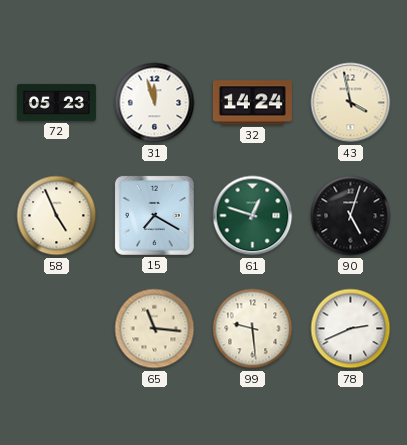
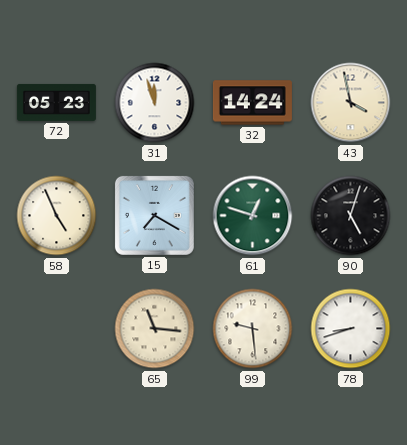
78: 2:41 -> 8:42
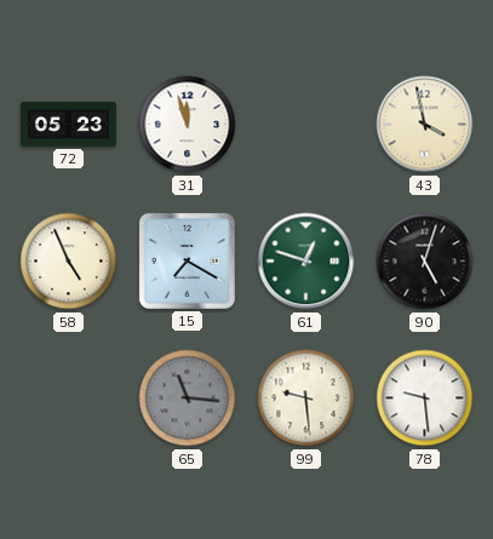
32: 14:24 -> none
65 dial: cream -> grey
78: 8:42 -> 9:29
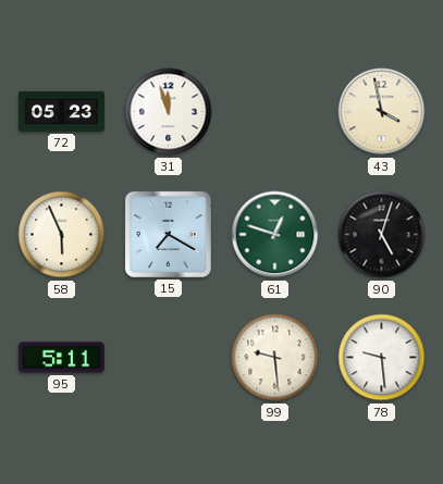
58: 4:56 -> 5:56
95: none -> 5:11
65: 11:16 -> none
